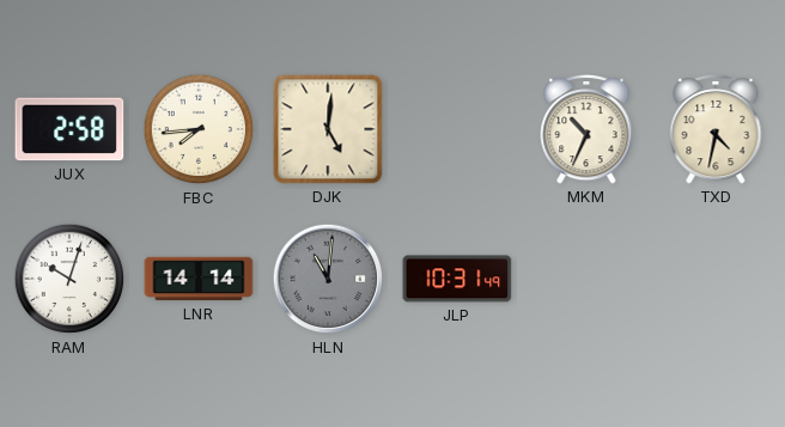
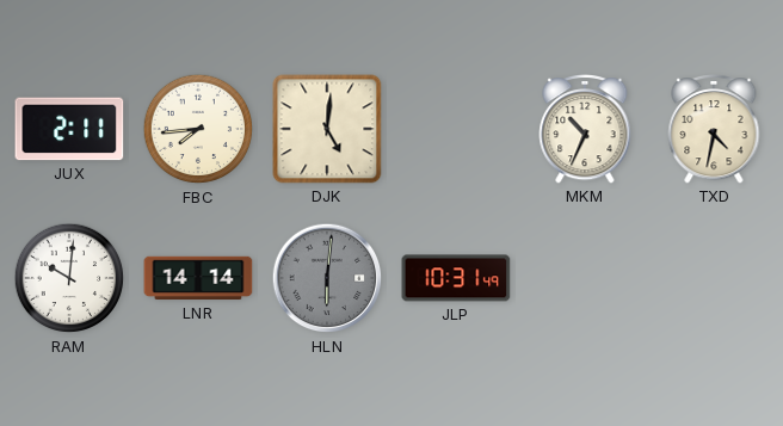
JUX: 2:58 -> 2:11
RAM: 10:03 -> 10:01
HLN: 11:01 -> 6:01
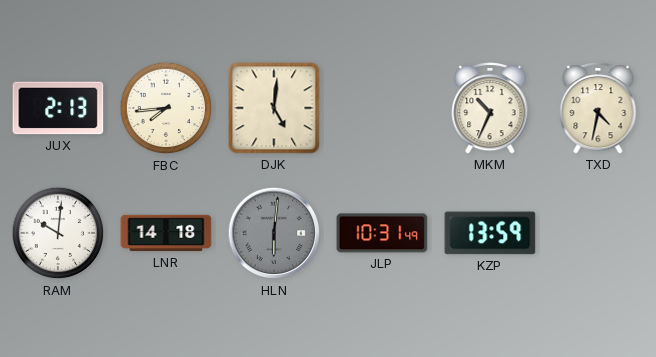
JUX: 2:11 -> 2:13
LNR: 14:14 -> 14:18
KZP: none -> 13:59
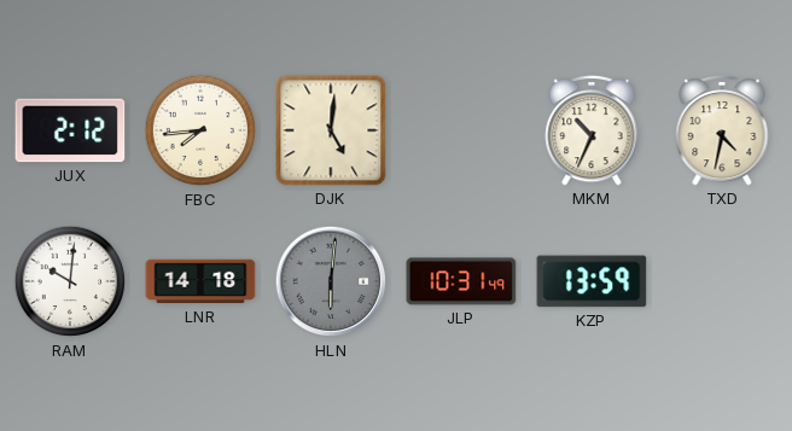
JUX: 2:13 -> 2:12
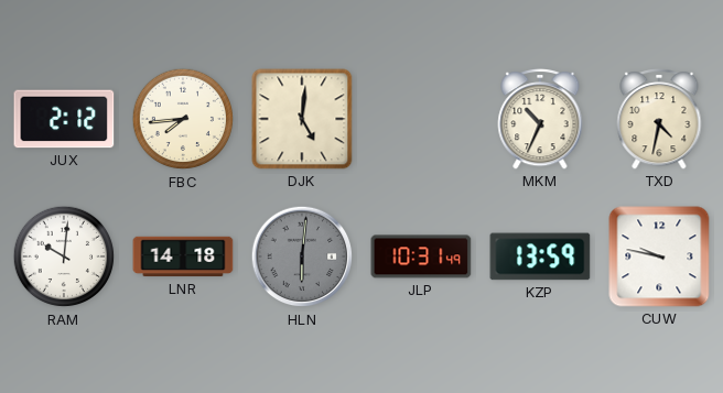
CUW: none -> 9:47
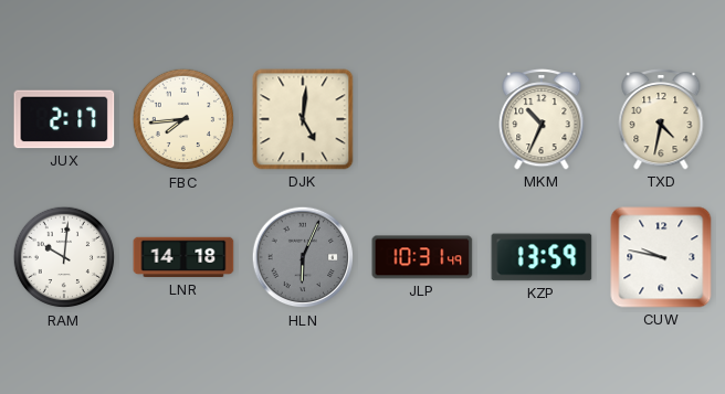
JUX: 2:12 -> 2:17
HLN: 6:01 -> 6:04
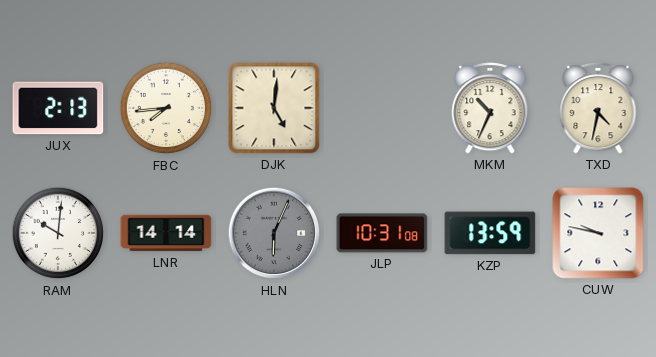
JUX: 2:17 -> 2:13
LNR: 14:18 -> 14:14
JLP: 10:31:49 -> 10:31:08
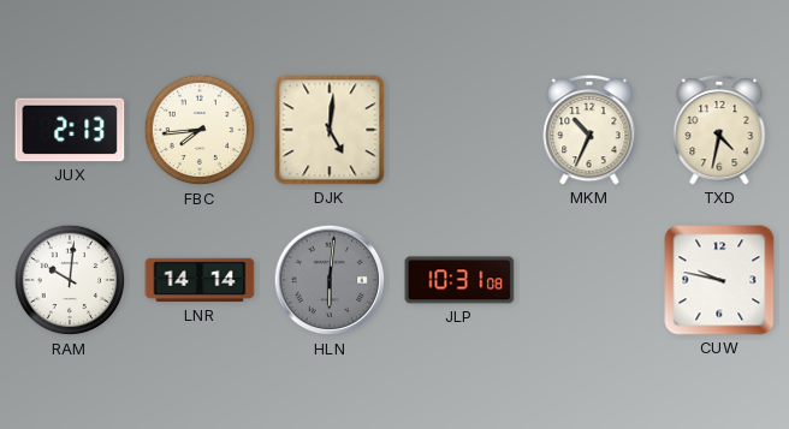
HLN: 6:04 -> 6:01
KZP: 13:59 -> none
